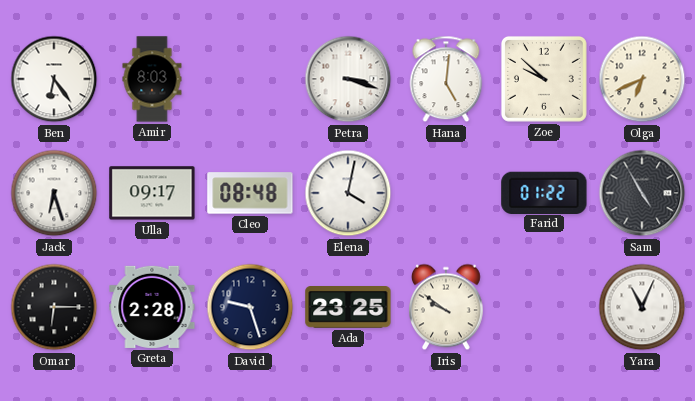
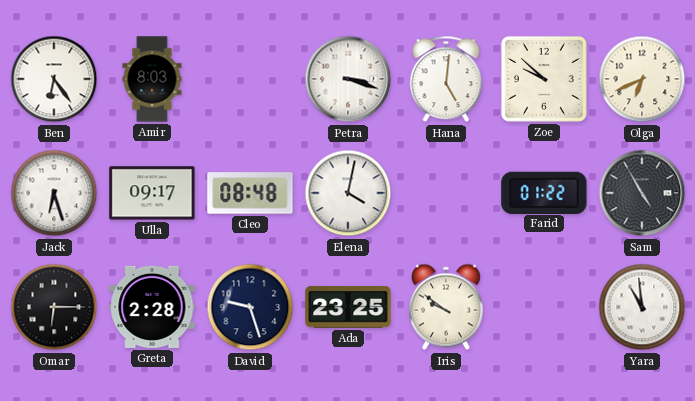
Yara: 11:04 -> 10:59
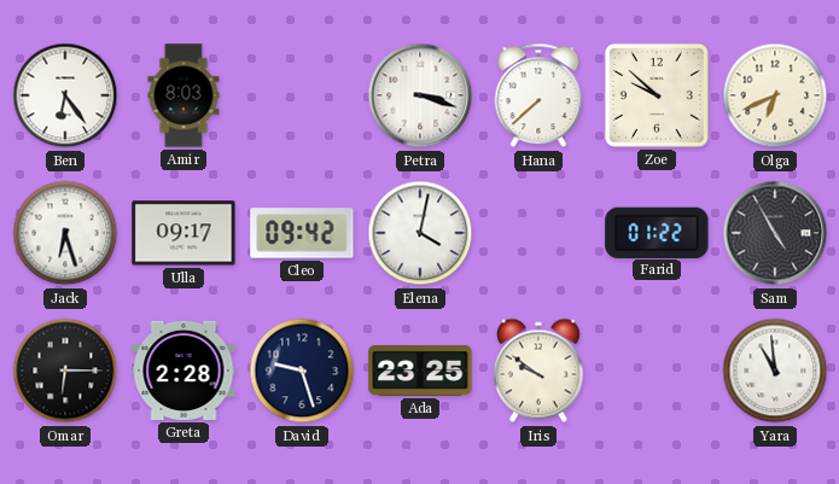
Hana: 5:01 -> 7:38
Cleo: 08:48 -> 09:42
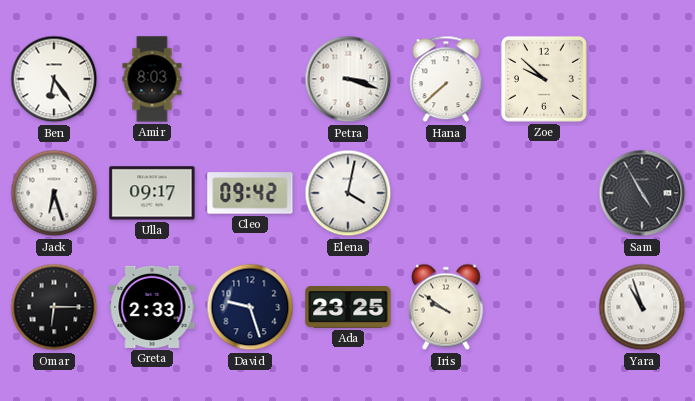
Olga: 6:41 -> none
Farid: 01:22 -> none
Greta: 2:28 -> 2:33
Yara: 10:59 -> 10:57
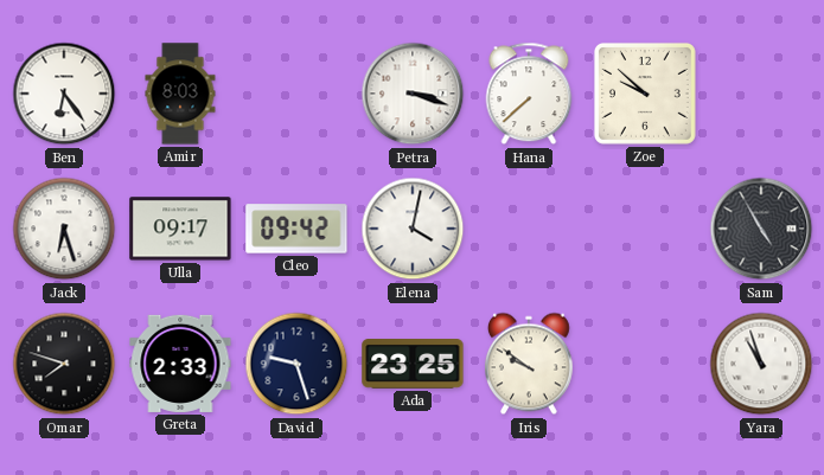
Omar: 6:15 -> 7:48
